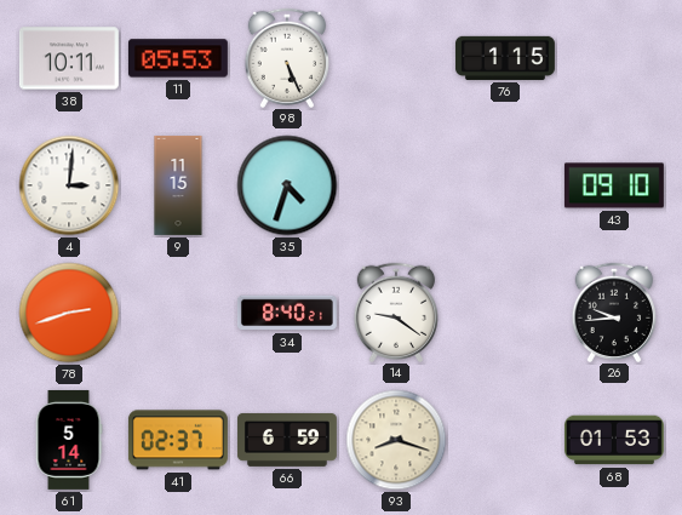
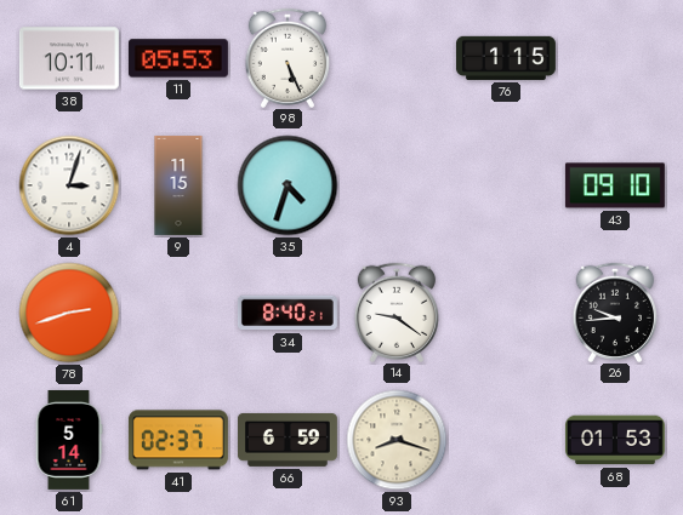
4: 3:01 -> 3:03
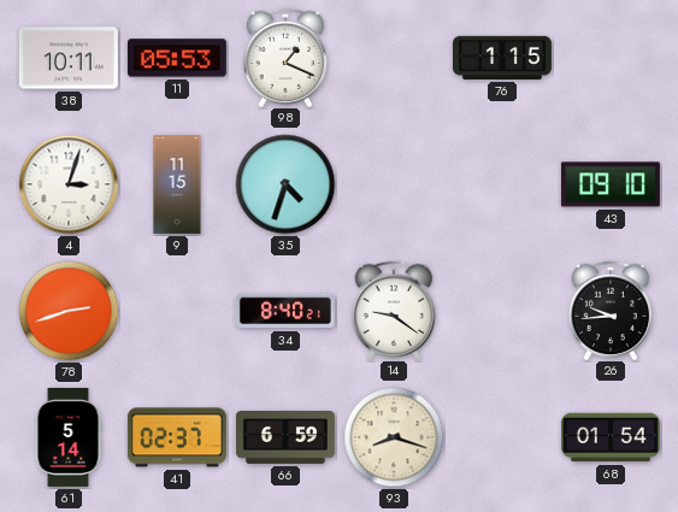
98: 5:26 -> 1:19
68: 01:53 -> 01:54
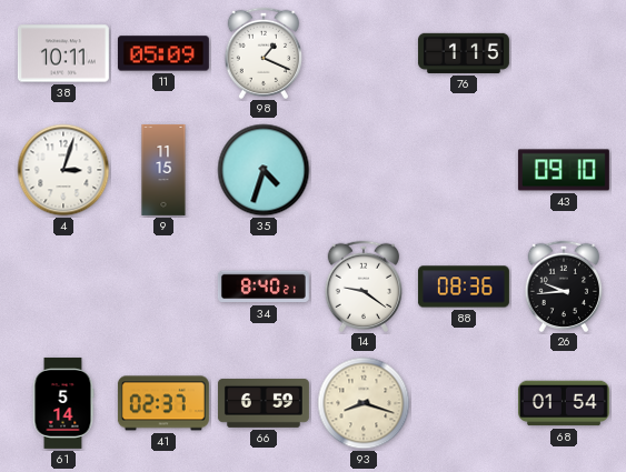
11: 05:53 -> 05:09
78: 2:42 -> none
88: none -> 08:36
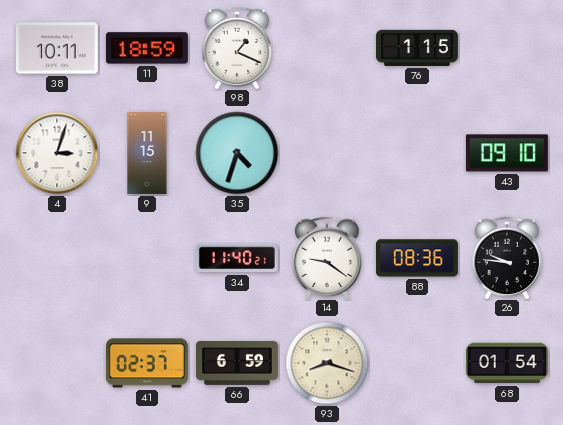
11: 05:09 -> 18:59
34: 8:40 -> 11:40
26: 9:44 -> 9:46
61: 5:14 -> none
